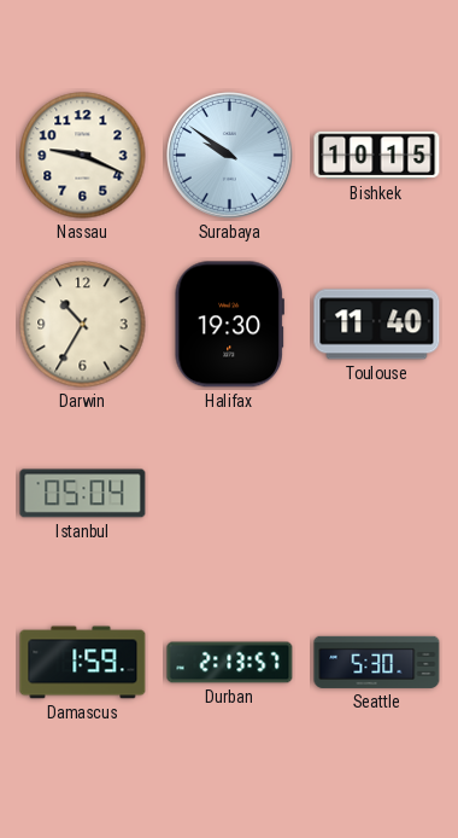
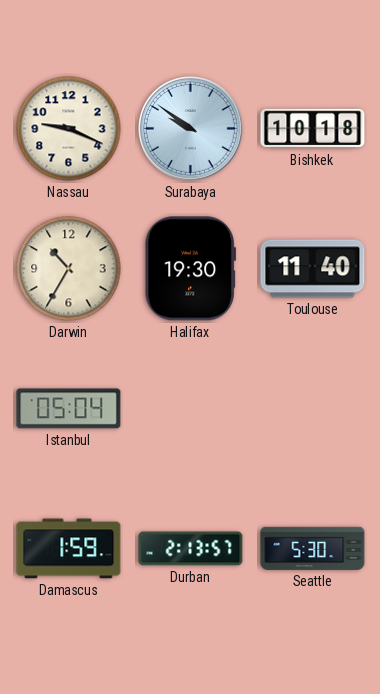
Bishkek: 10:15 -> 10:18
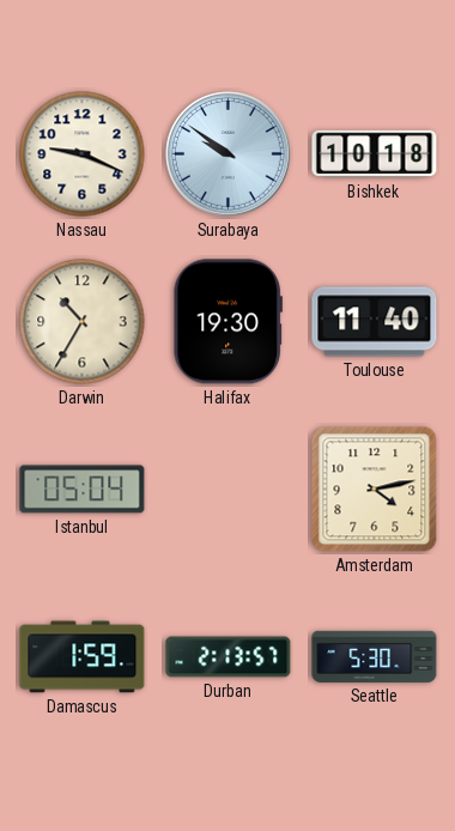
Amsterdam: none -> 4:13
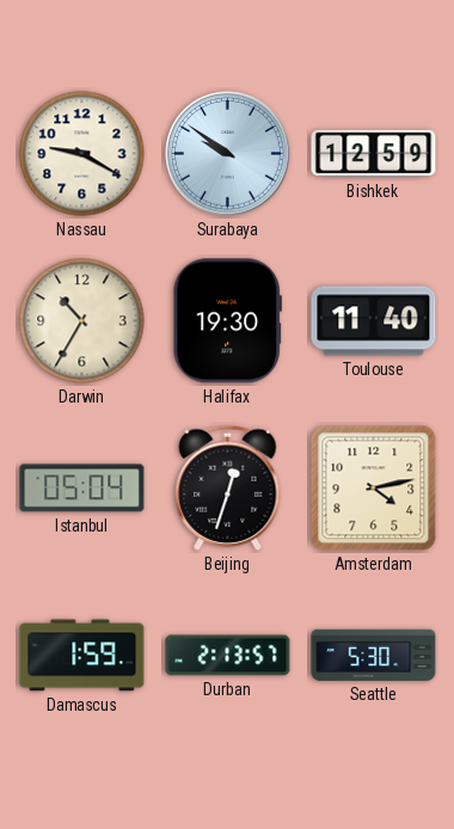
Nassau: 9:19 -> 9:20
Bishkek: 10:18 -> 12:59
Beijing: none -> 12:33
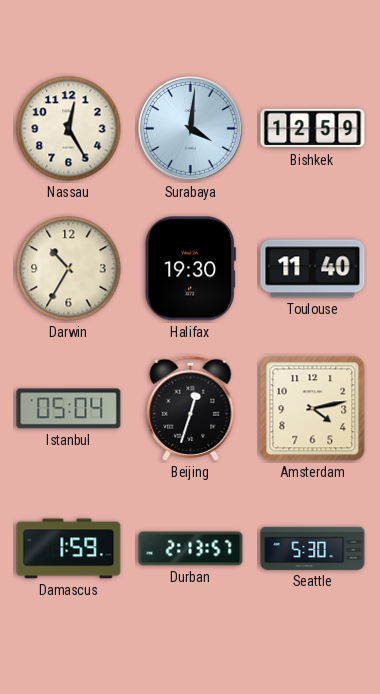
Nassau: 9:20 -> 12:25
Surabaya: 9:51 -> 4:01
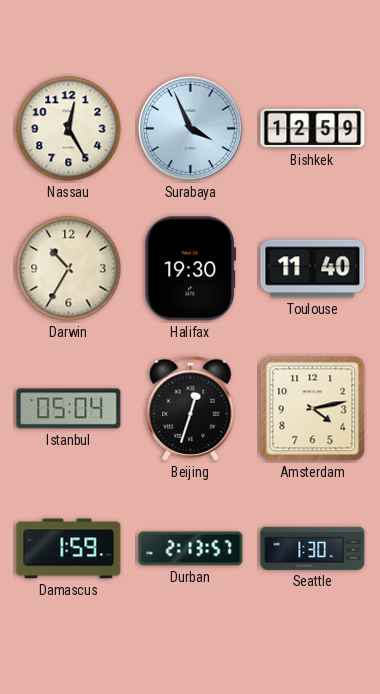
Surabaya: 4:01 -> 3:56
Seattle: 5:30 -> 1:30
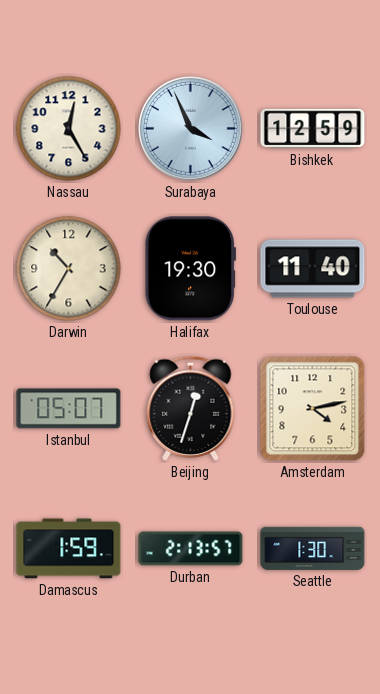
Istanbul: 05:04 -> 05:07
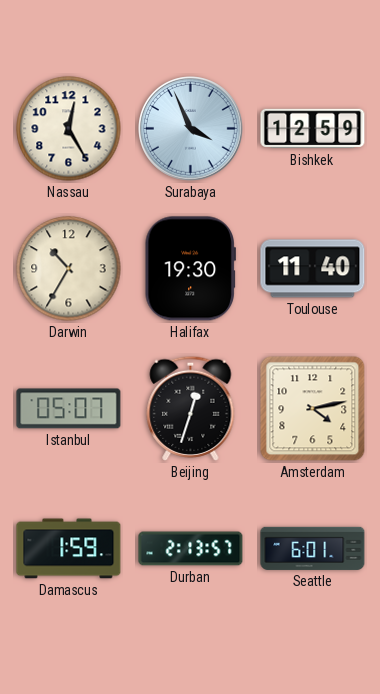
Seattle: 1:30 -> 6:01
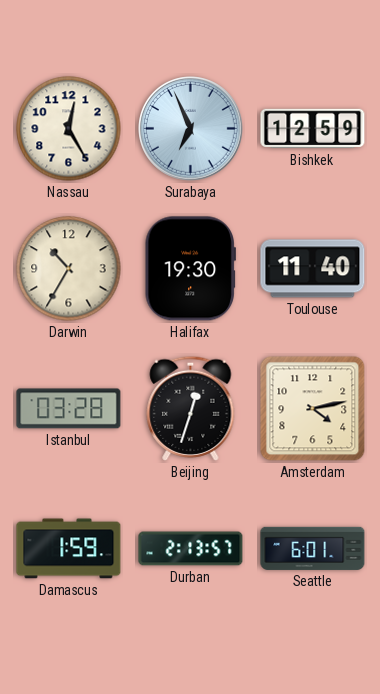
Surabaya: 3:56 -> 6:56
Istanbul: 05:07 -> 03:28
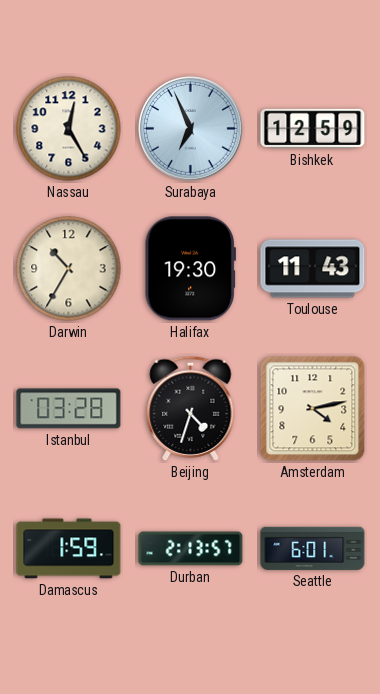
Toulouse: 11:40 -> 11:43
Beijing: 12:33 -> 4:33
